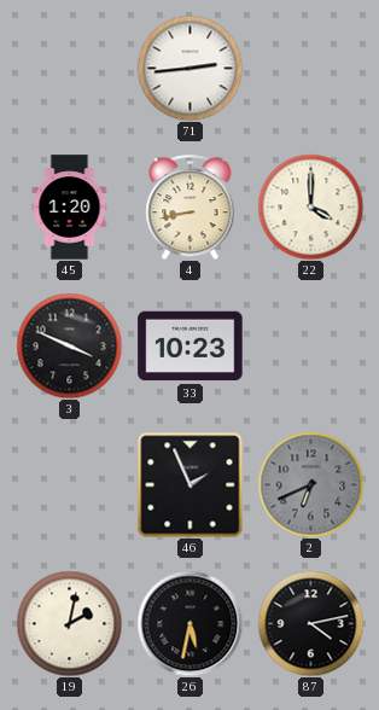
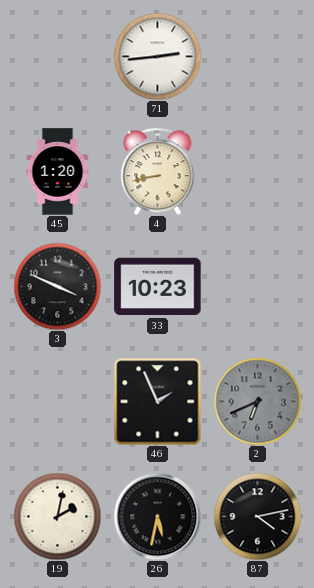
22: 4:00 -> none
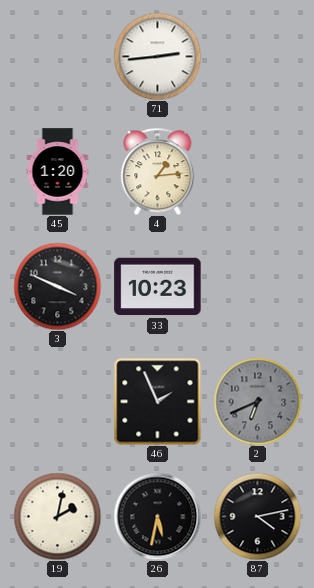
4: 8:43 -> 1:14
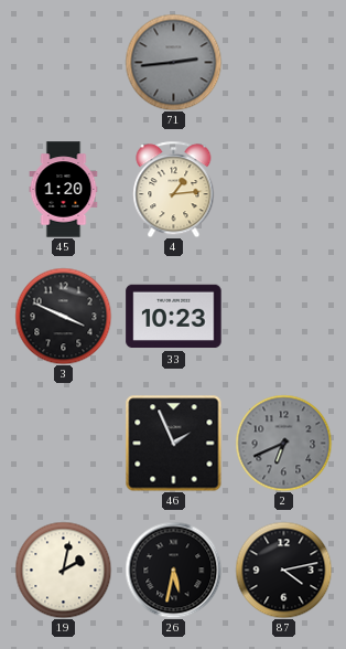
71 dial: white -> grey
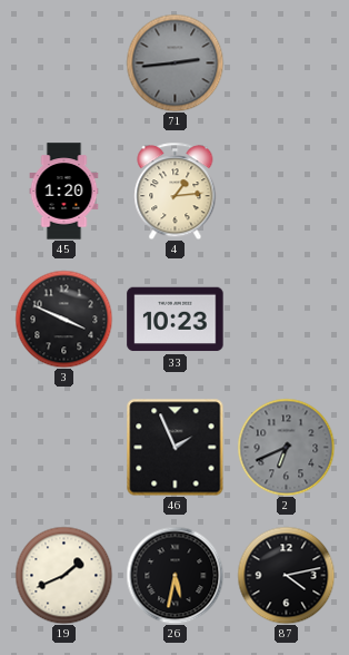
19: 2:02 -> 1:41
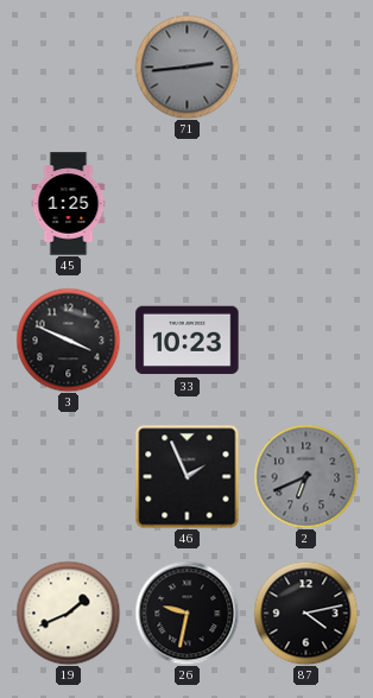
45: 1:20 -> 1:25
4: 1:14 -> none
26: 5:32 -> 9:32
